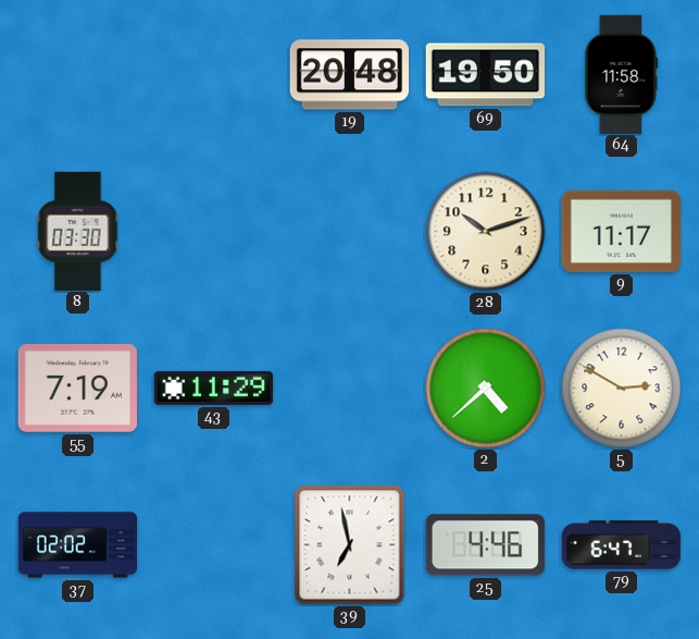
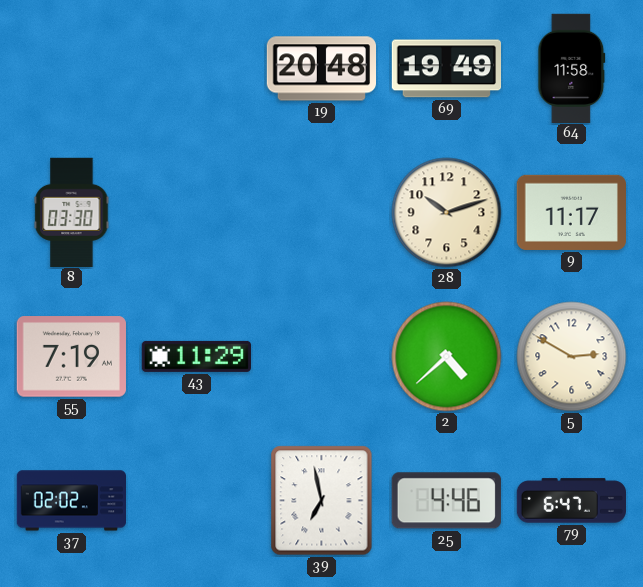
69: 19:50 -> 19:49
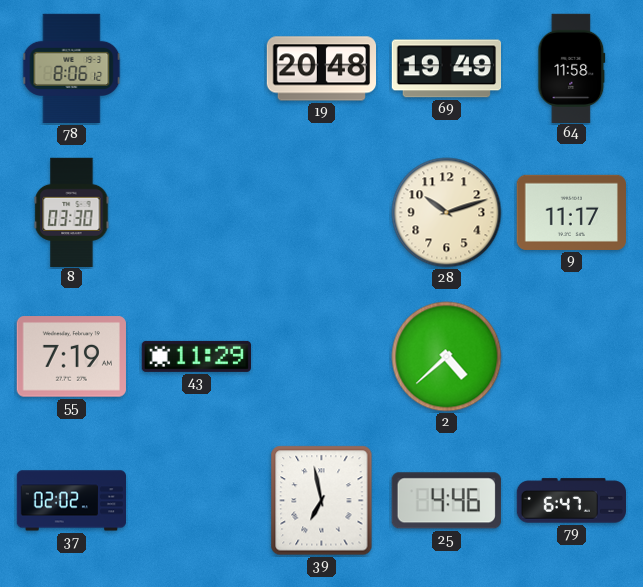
78: none -> 8:06
5: 2:50 -> none
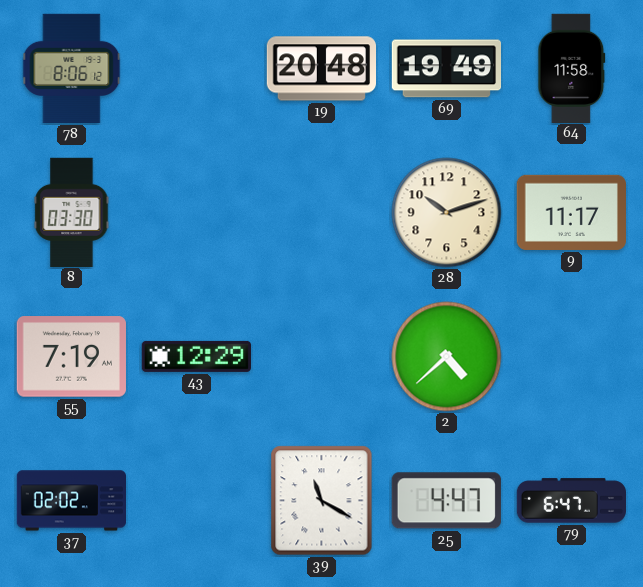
43: 11:29 -> 12:29
39: 6:58 -> 11:20
25: 4:46 -> 4:47
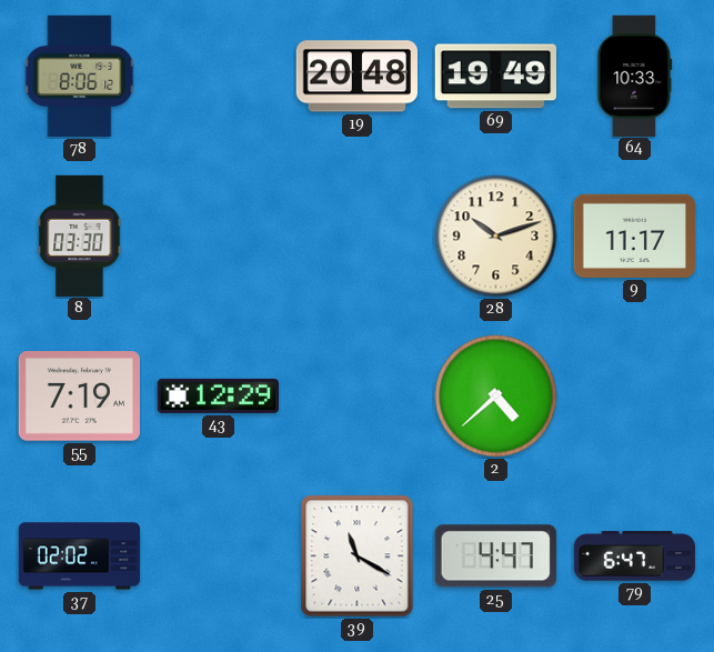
64: 11:58 -> 10:33
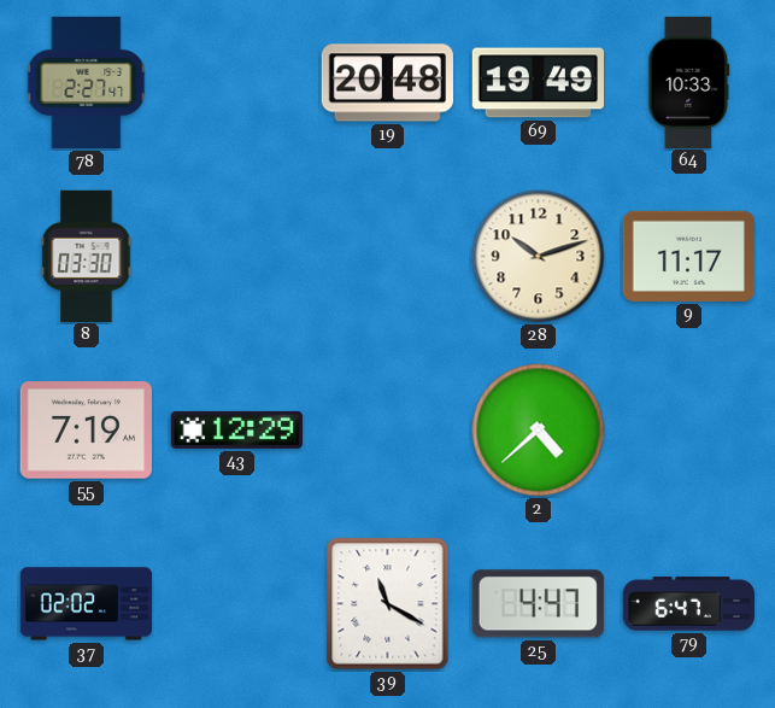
78: 8:06 -> 2:27
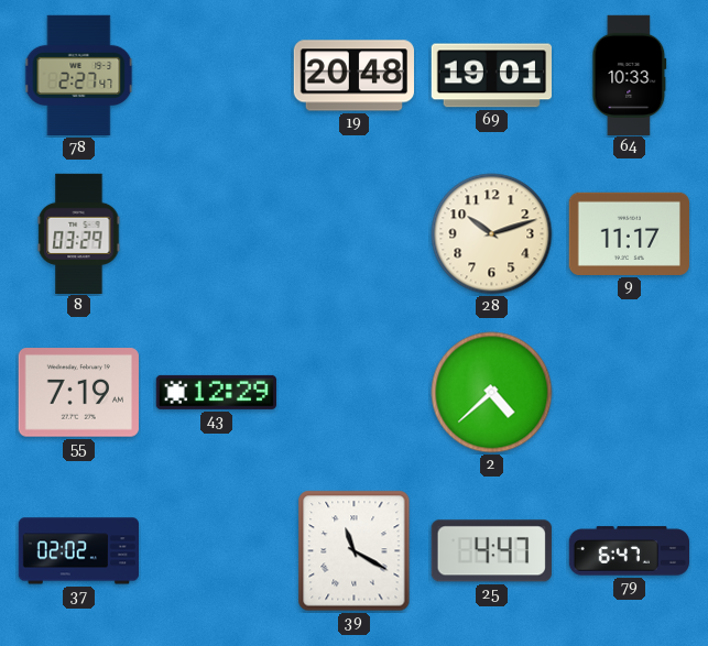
69: 19:49 -> 19:01
8: 03:30 -> 03:29
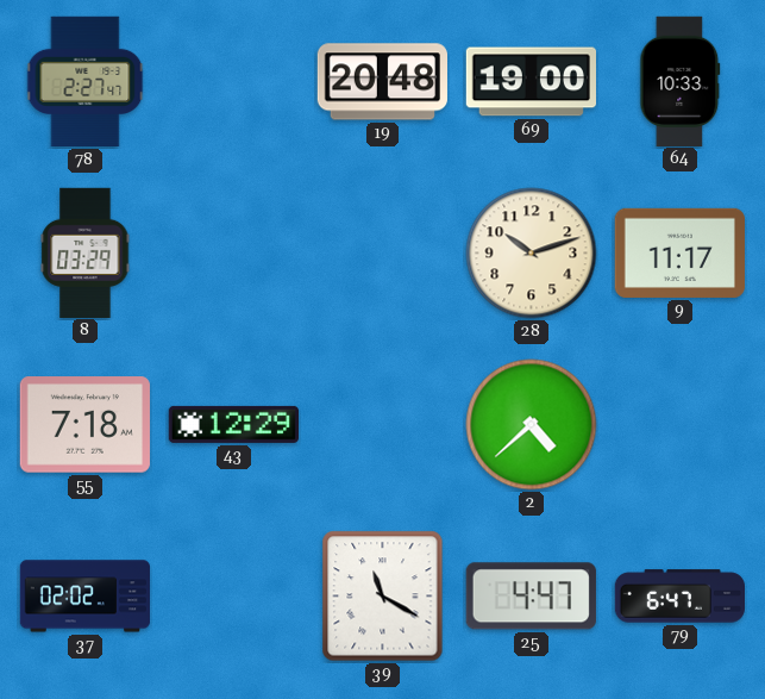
69: 19:01 -> 19:00
55: 7:19 -> 7:18
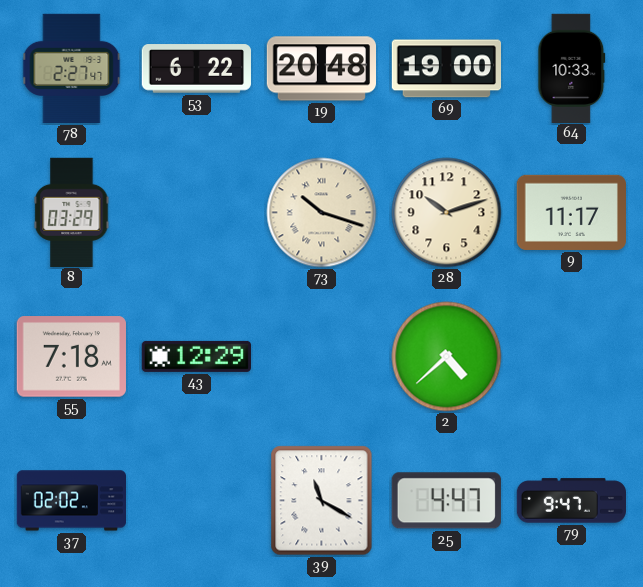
53: none -> 6:22
73: none -> 10:18
79: 6:47 -> 9:47
